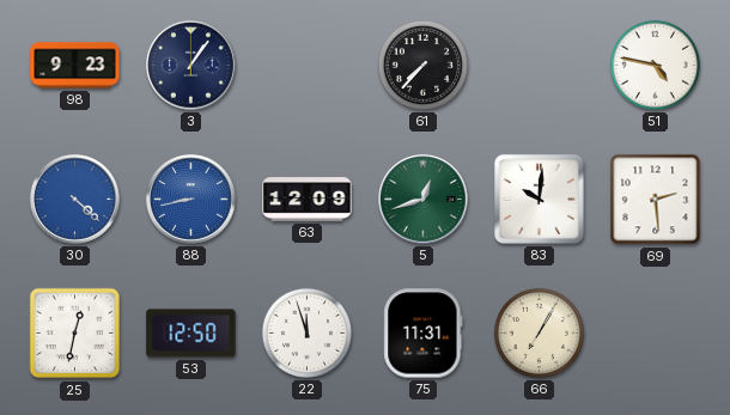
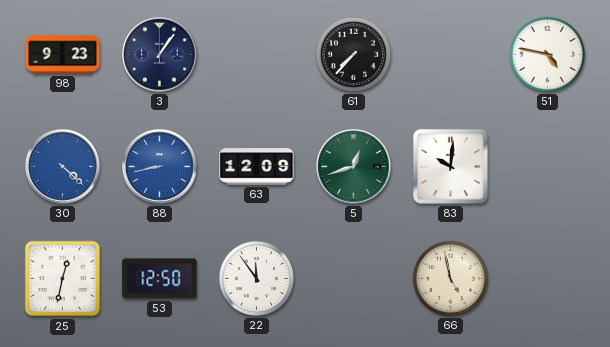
69: 2:29 -> none
22: 11:57 -> 11:54
75: 11:31 -> none
66: 7:05 -> 4:58
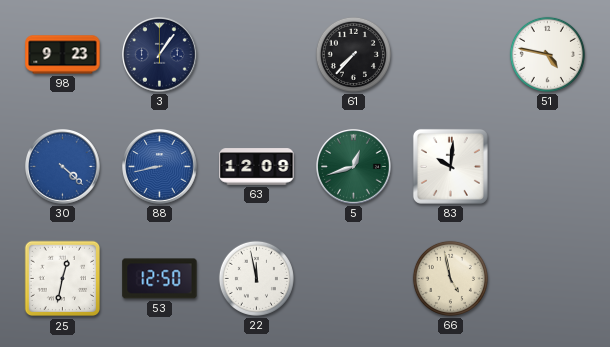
22: 11:54 -> 11:58
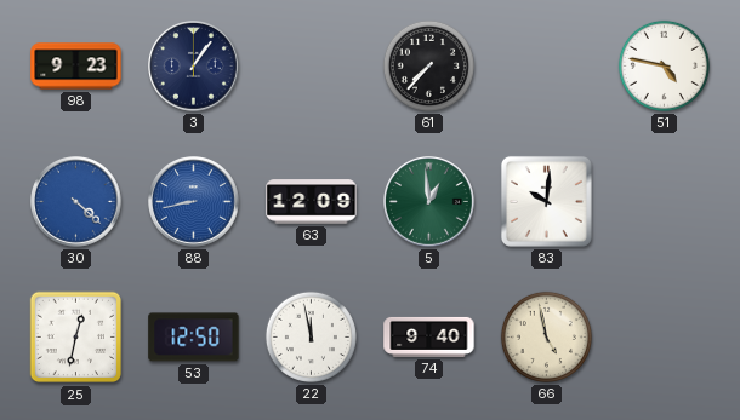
5: 12:42 -> 12:59
74: none -> 9:40
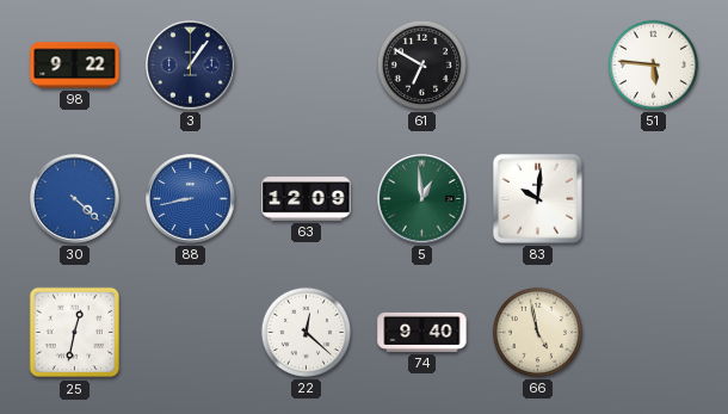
98: 9:23 -> 9:22
61: 7:37 -> 6:50
51: 4:47 -> 5:46
53: 12:50 -> none
22: 11:58 -> 12:22
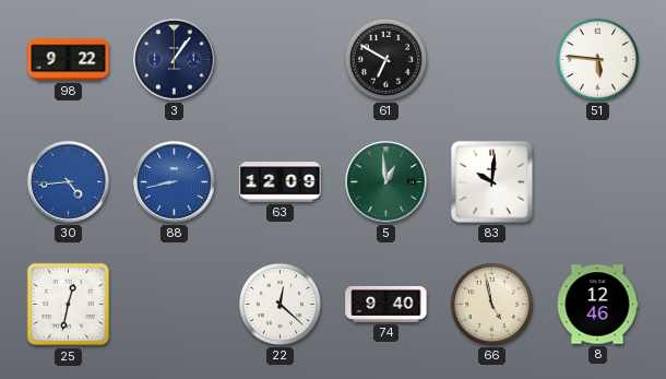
30: 4:22 -> 4:44
8: none -> 12:46
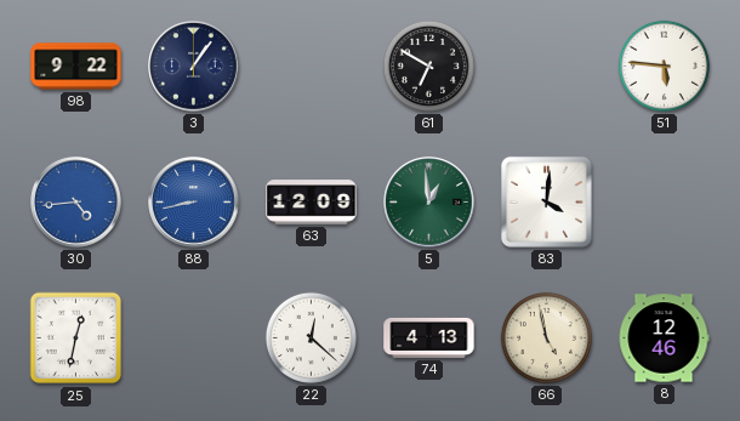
83: 10:01 -> 4:01
74: 9:40 -> 4:13
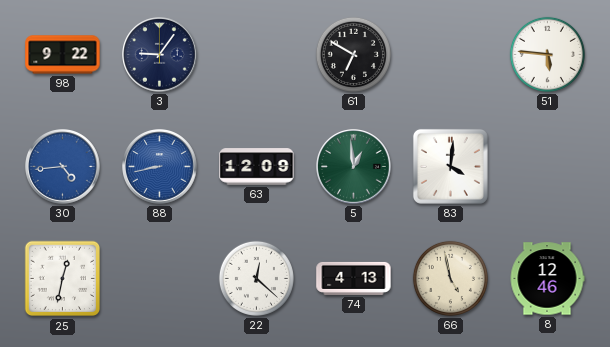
3: 1:06 -> 9:06
